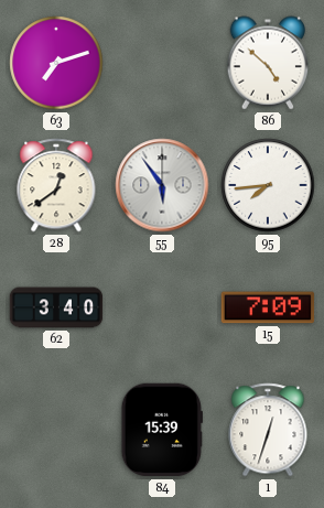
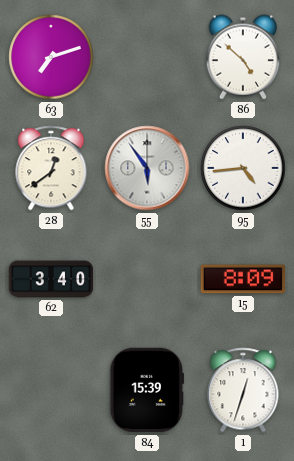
95: 7:44 -> 4:44
15: 7:09 -> 8:09
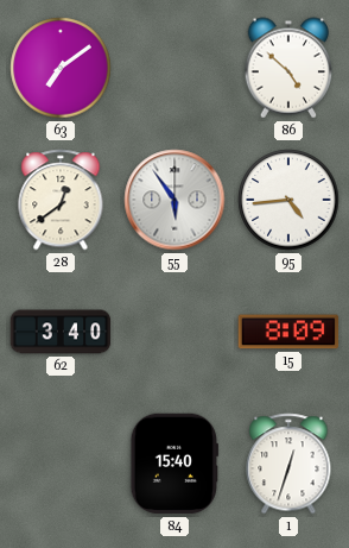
63: 7:12 -> 7:09
84: 15:39 -> 15:40
